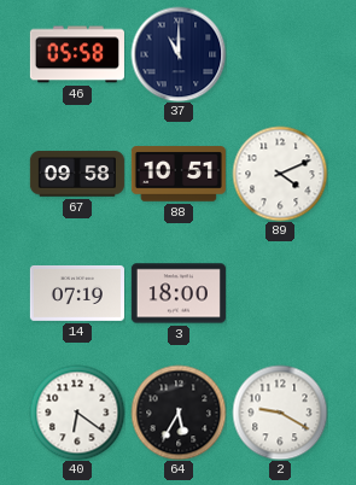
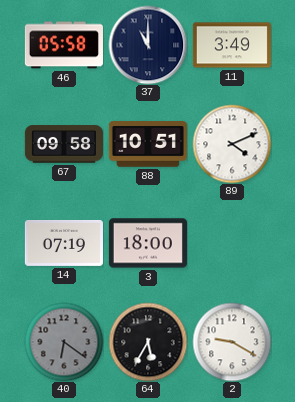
11: none -> 3:49
40 dial: white -> grey
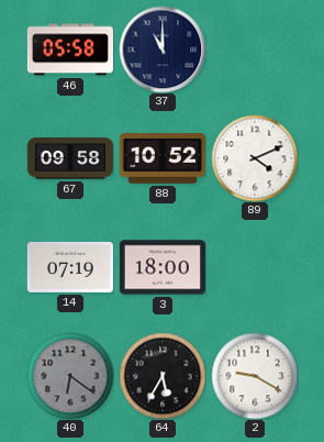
11: 3:49 -> none
88: 10:51 -> 10:52
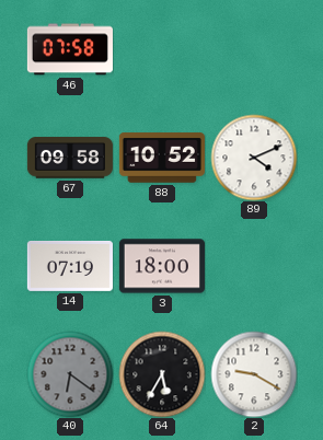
46: 05:58 -> 07:58
37: 11:00 -> none
